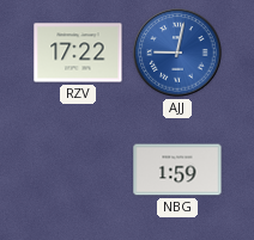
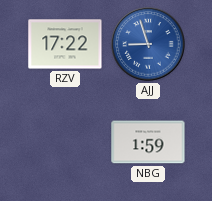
AJJ: 9:02 -> 8:57
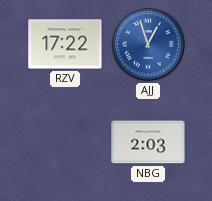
AJJ: 8:57 -> 12:57
NBG: 1:59 -> 2:03
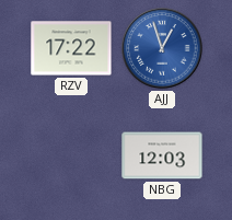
NBG: 2:03 -> 12:03
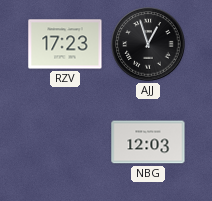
RZV: 17:22 -> 17:23
AJJ dial: blue -> black
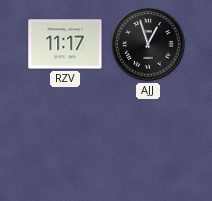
RZV: 17:23 -> 11:17
NBG: 12:03 -> none
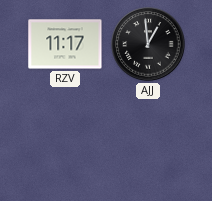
AJJ: 12:57 -> 12:59
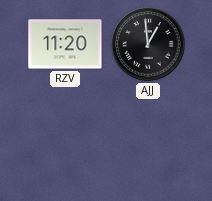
RZV: 11:17 -> 11:20
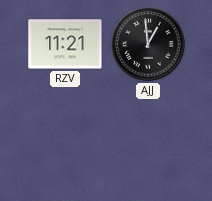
RZV: 11:20 -> 11:21
